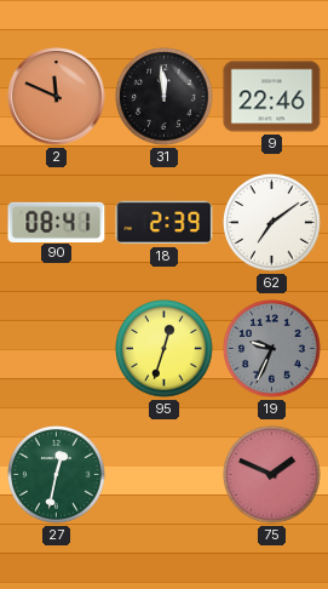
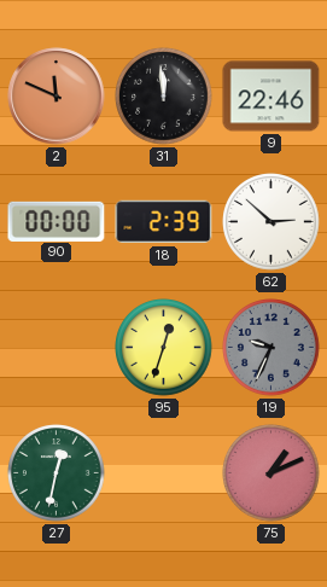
90: 08:41 -> 00:00
62: 7:09 -> 2:52
75: 1:49 -> 1:11
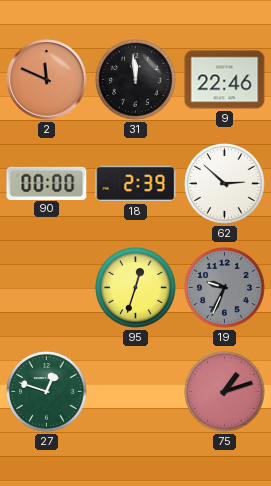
27: 12:32 -> 12:48
75: 1:11 -> 1:12
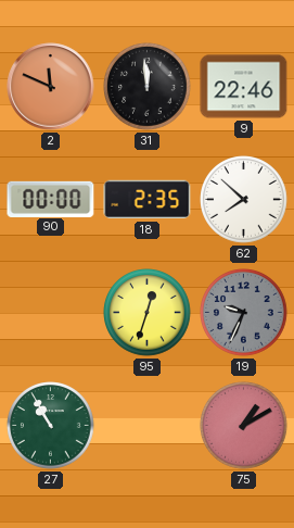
18: 2:39 -> 2:35
62: 2:52 -> 7:52
27: 12:48 -> 10:55
75: 1:12 -> 1:10
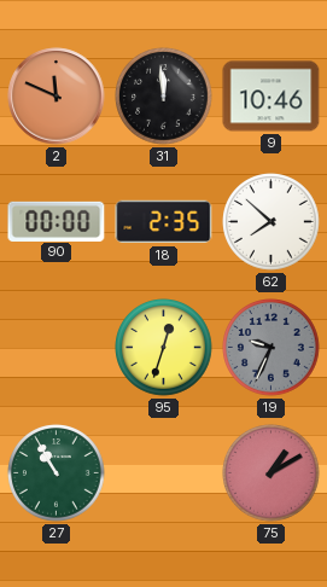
9: 22:46 -> 10:46
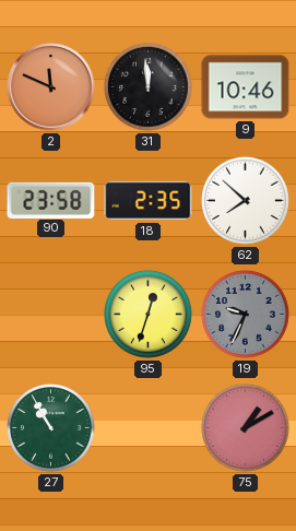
90: 00:00 -> 23:58
